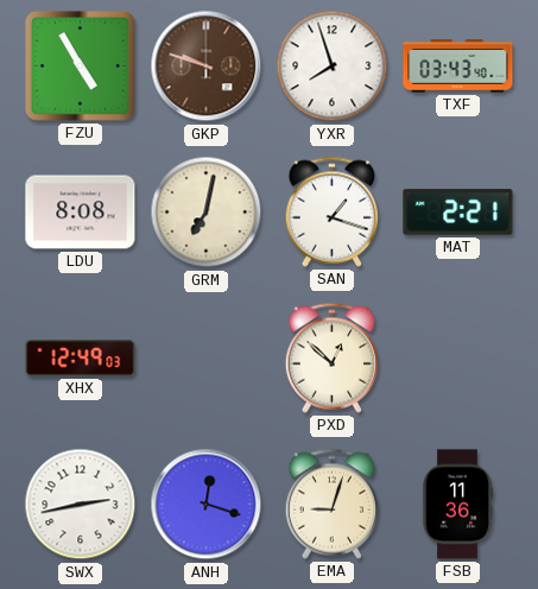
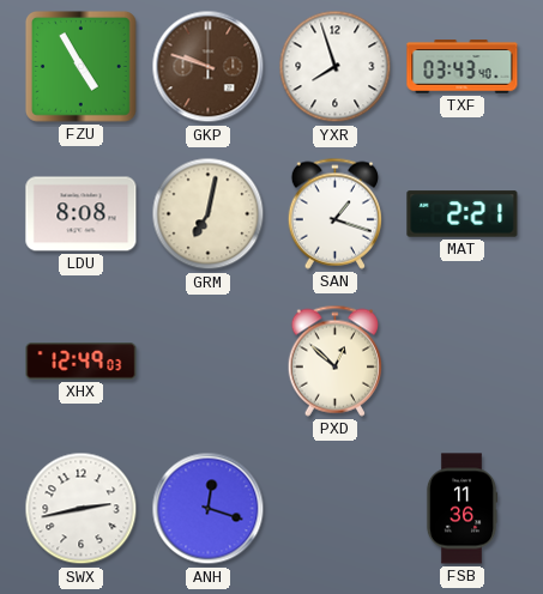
EMA: 9:03 -> none
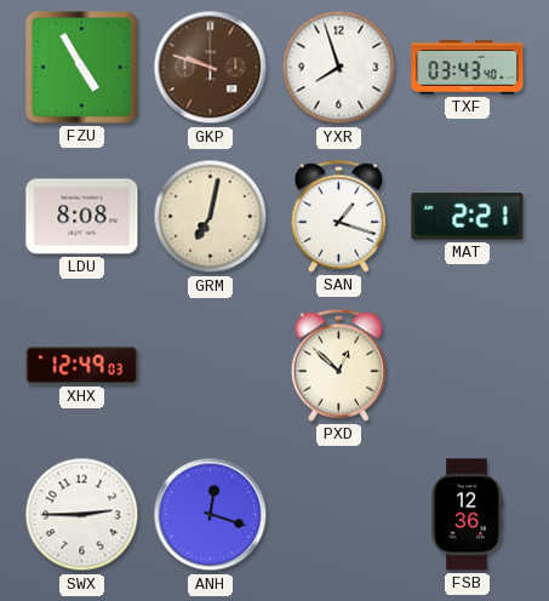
SWX: 2:43 -> 2:45
FSB: 11:36 -> 12:36
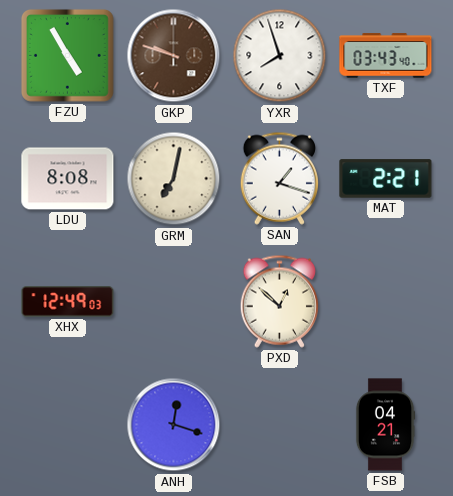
SWX: 2:45 -> none
FSB: 12:36 -> 04:21
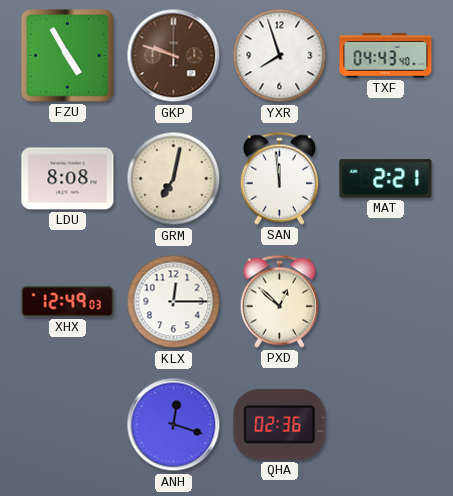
TXF: 03:43 -> 04:43
SAN: 1:18 -> 11:59
KLX: none -> 12:15
QHA: none -> 02:36
FSB: 04:21 -> none
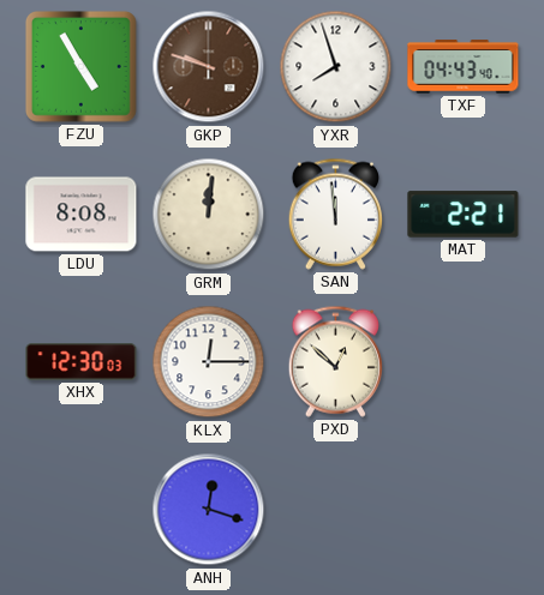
GRM: 7:02 -> 12:01
XHX: 12:49 -> 12:30
QHA: 02:36 -> none
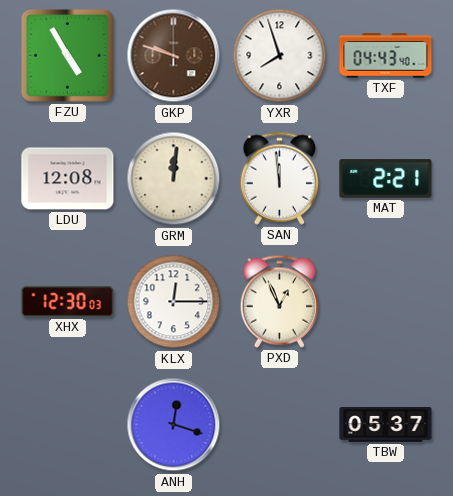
LDU: 8:08 -> 12:08
PXD: 12:52 -> 12:56
TBW: none -> 05:37
